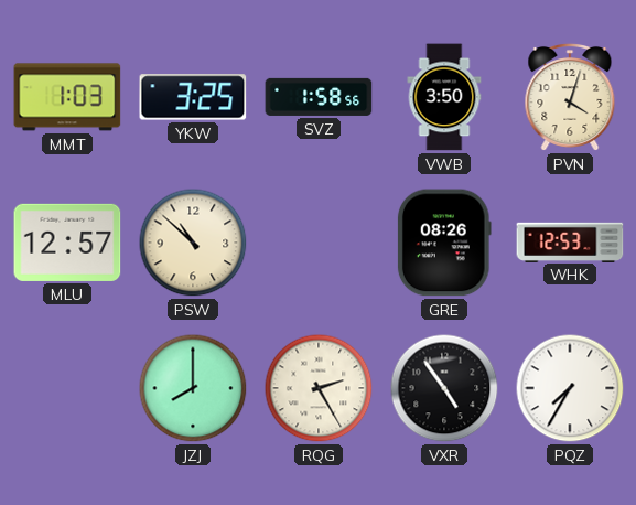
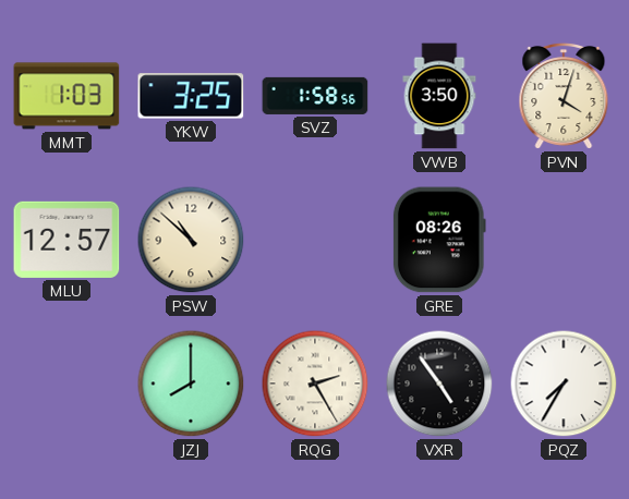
WHK: 12:53 -> none
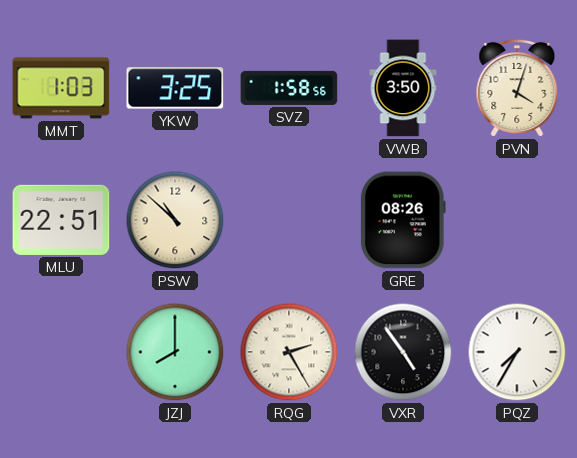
MLU: 12:57 -> 22:51
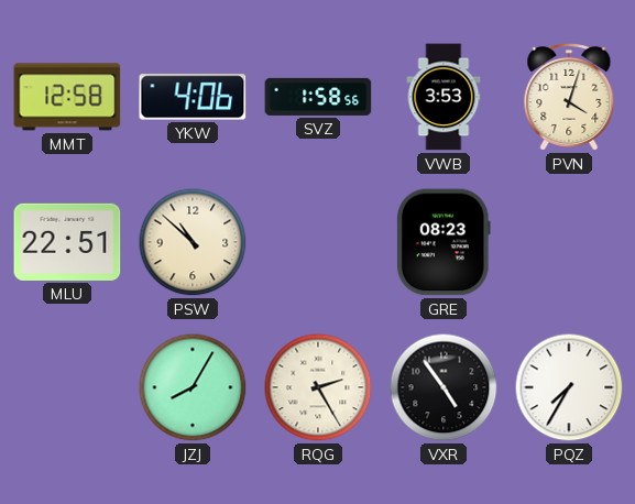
MMT: 1:03 -> 12:58
YKW: 3:25 -> 4:06
VWB: 3:50 -> 3:53
GRE: 08:26 -> 08:23
JZJ: 8:00 -> 8:05
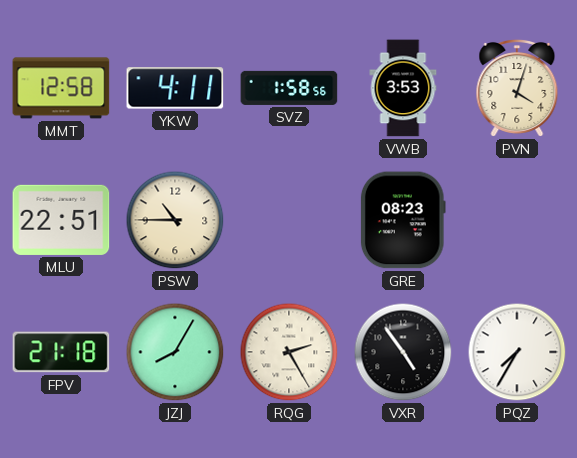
YKW: 4:06 -> 4:11
PSW: 10:52 -> 10:45
FPV: none -> 21:18
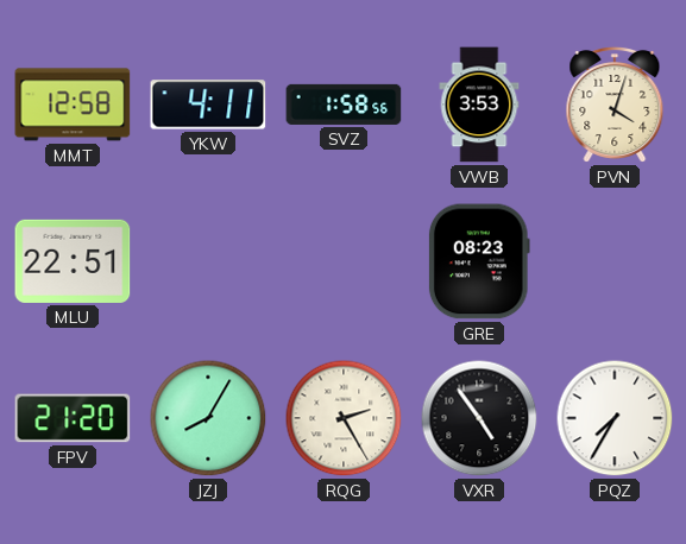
PSW: 10:45 -> none
FPV: 21:18 -> 21:20
